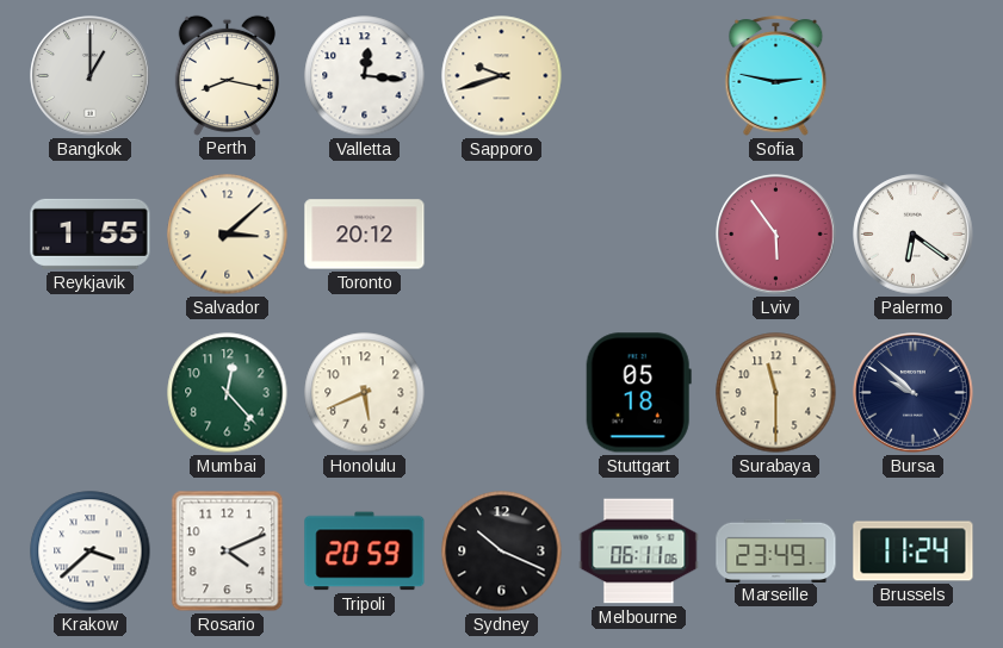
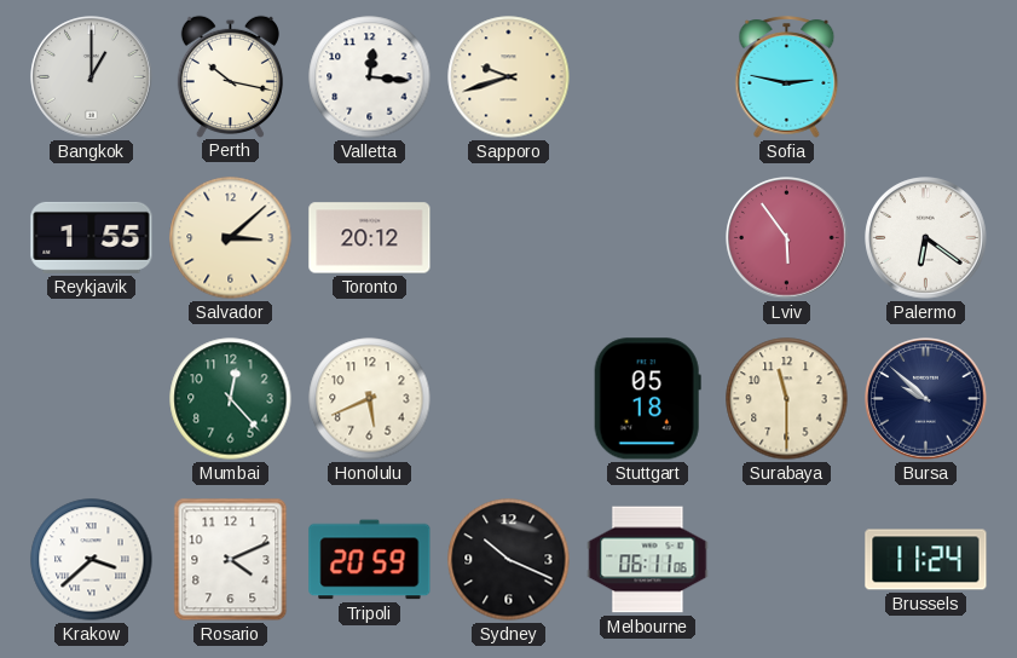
Perth: 8:17 -> 10:17
Marseille: 23:49 -> none
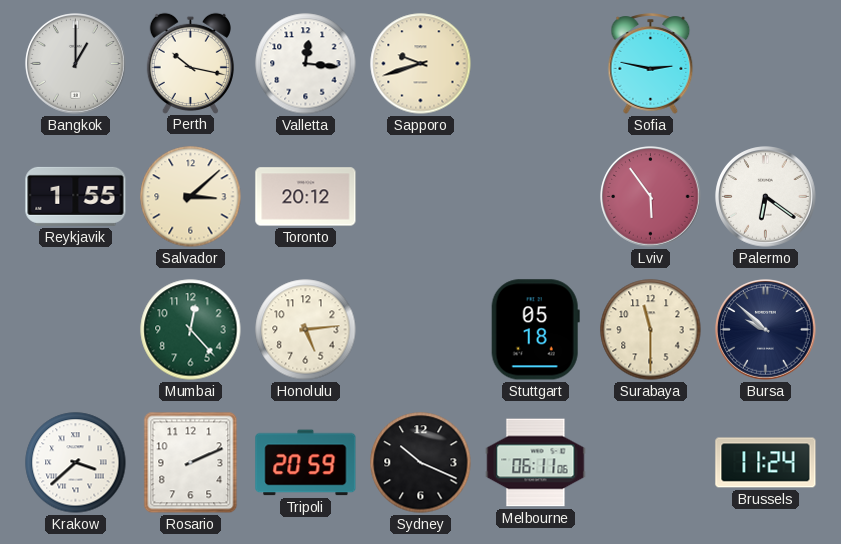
Honolulu: 5:41 -> 5:14
Rosario: 4:11 -> 2:11
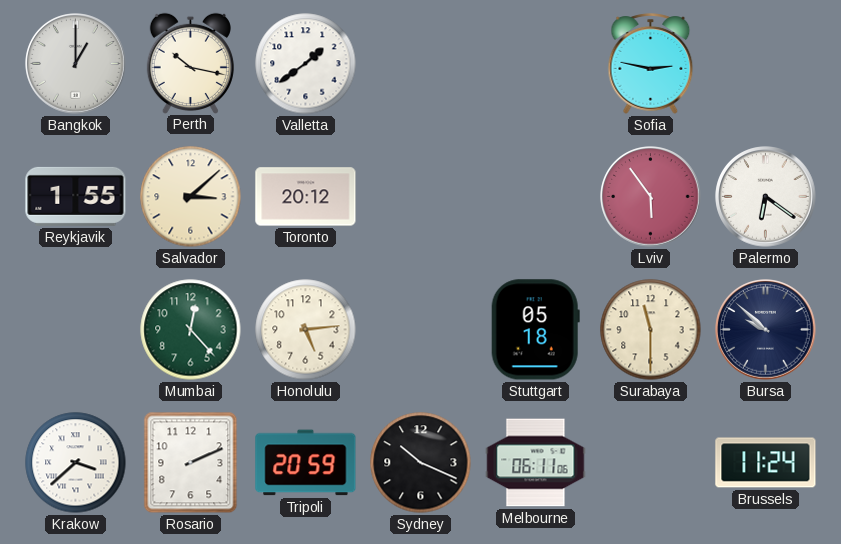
Valletta: 12:16 -> 1:39
Sapporo: 9:42 -> none
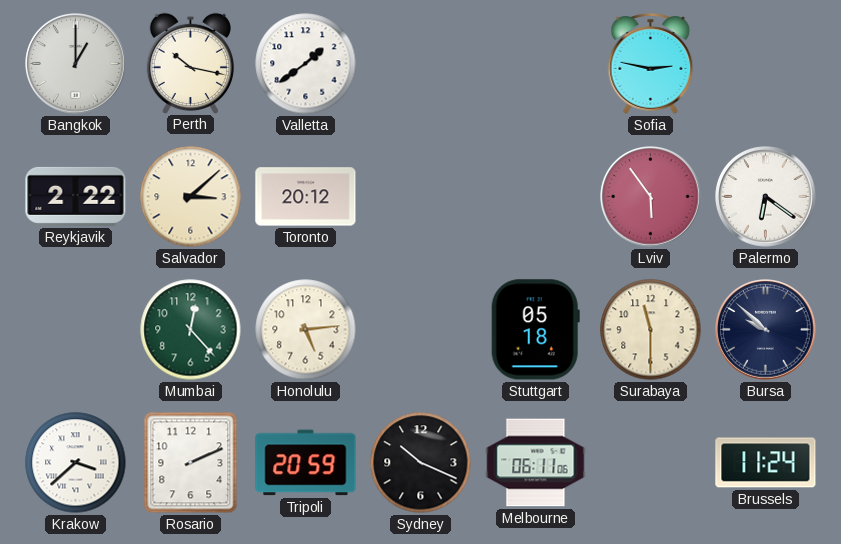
Reykjavik: 1:55 -> 2:22
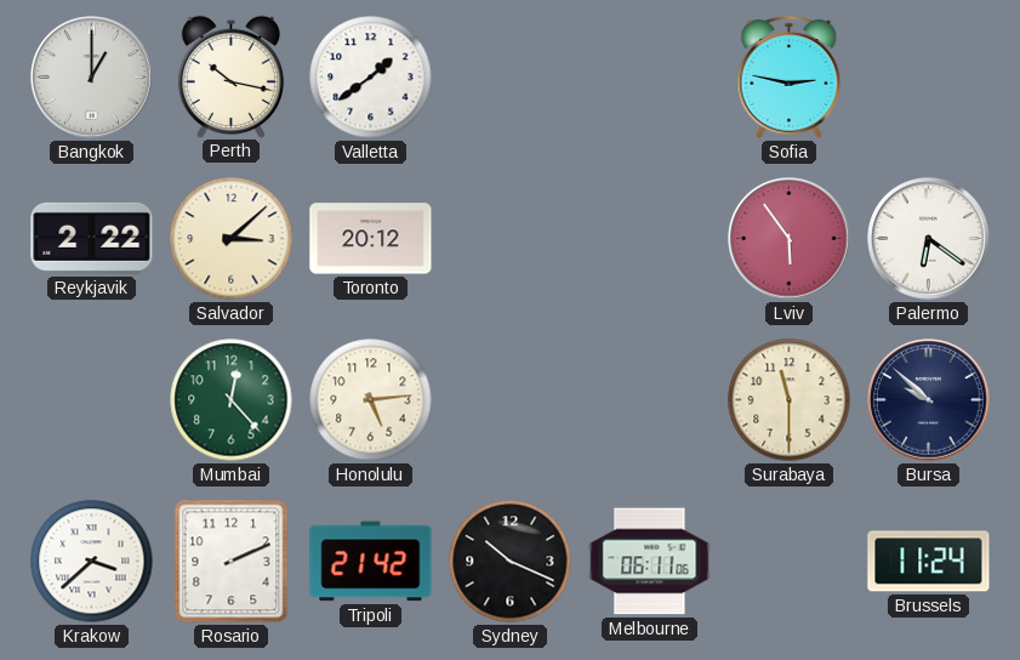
Stuttgart: 05:18 -> none
Tripoli: 20:59 -> 21:42
